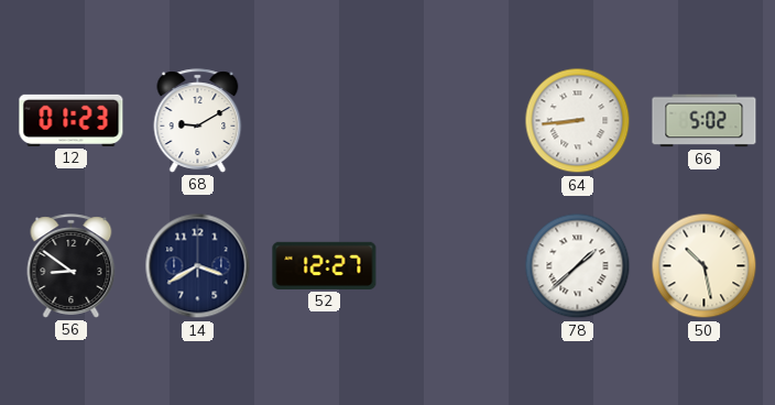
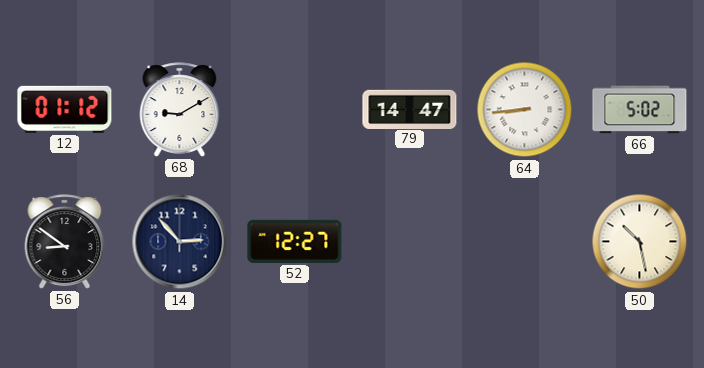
12: 01:23 -> 01:12
79: none -> 14:47
14: 3:40 -> 2:53
78: 1:38 -> none
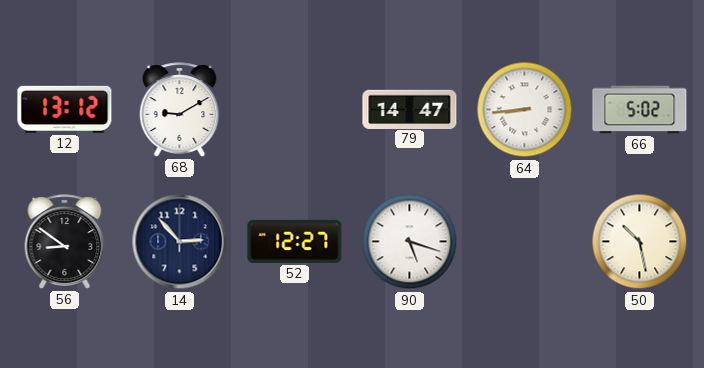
12: 01:12 -> 13:12
90: none -> 5:18
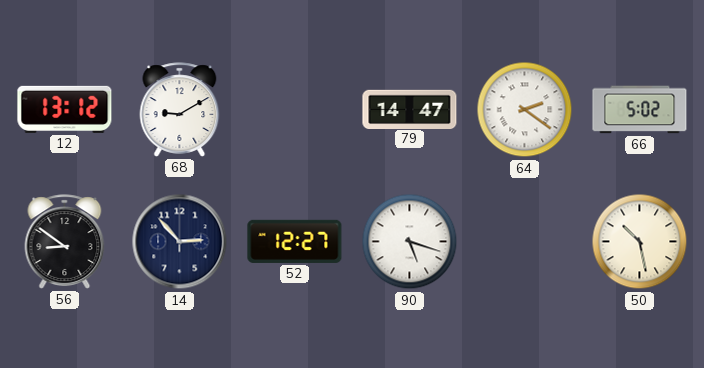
64: 8:44 -> 2:21
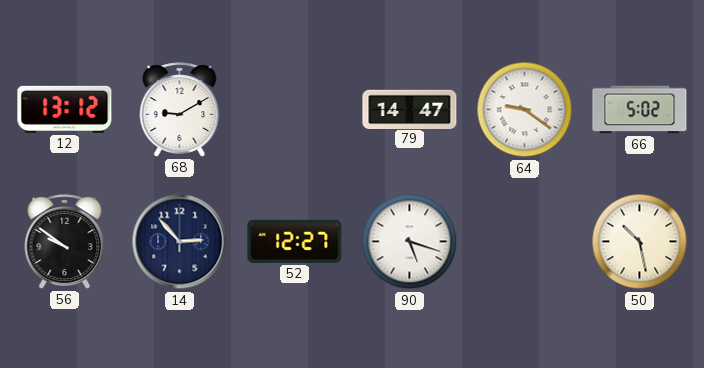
64: 2:21 -> 9:21
56: 8:51 -> 9:51
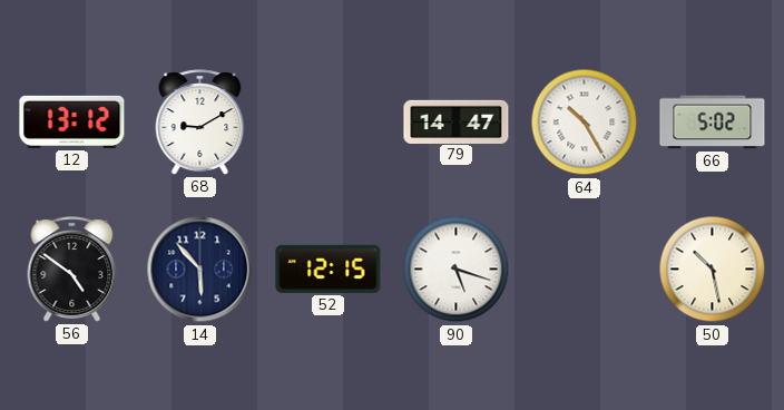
64: 9:21 -> 10:25
56: 9:51 -> 4:51
14: 2:53 -> 5:53
52: 12:27 -> 12:15
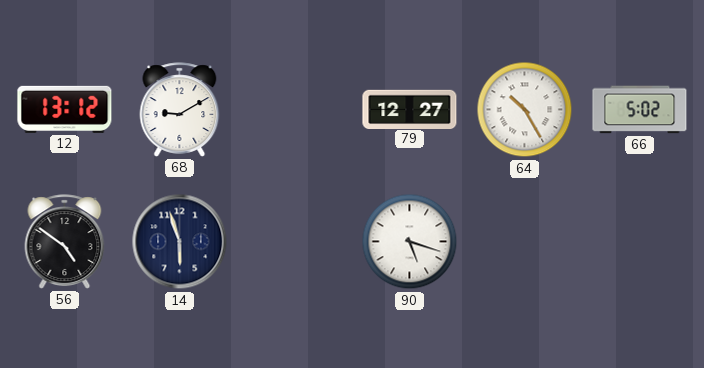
79: 14:47 -> 12:27
14: 5:53 -> 5:57
52: 12:15 -> none
50: 10:28 -> none
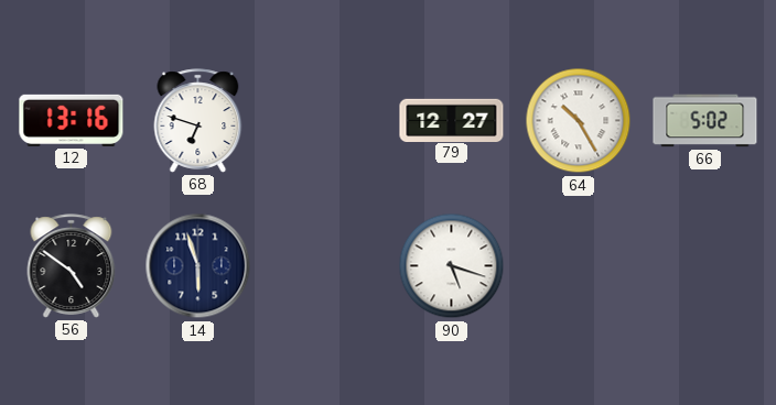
12: 13:12 -> 13:16
68: 9:10 -> 6:48
